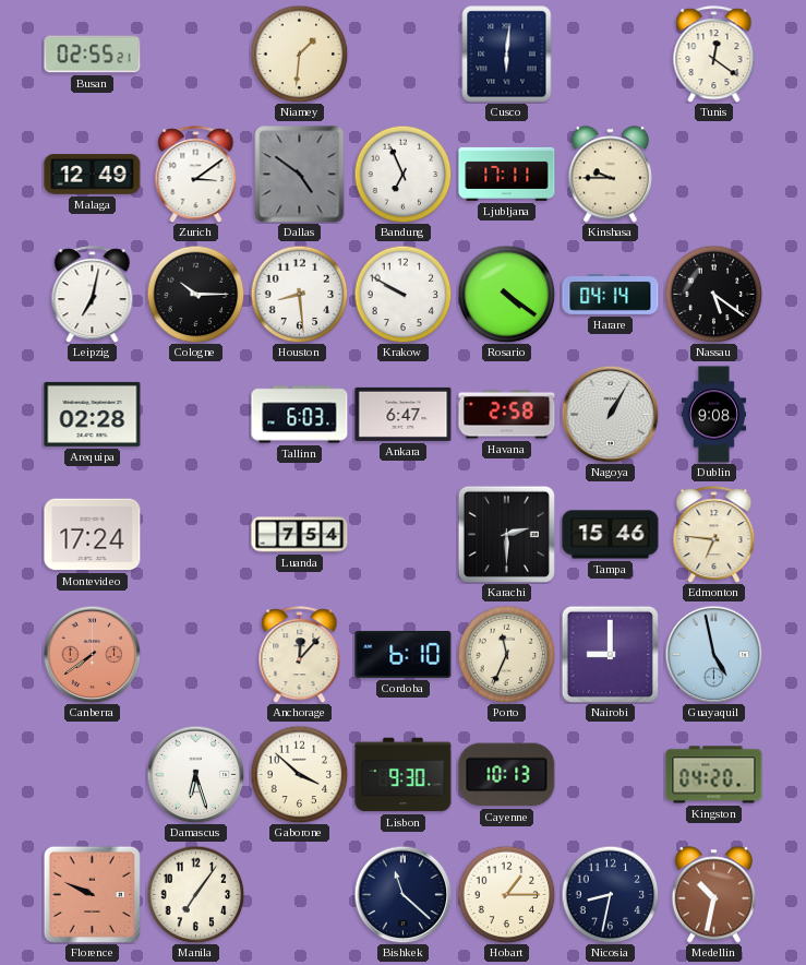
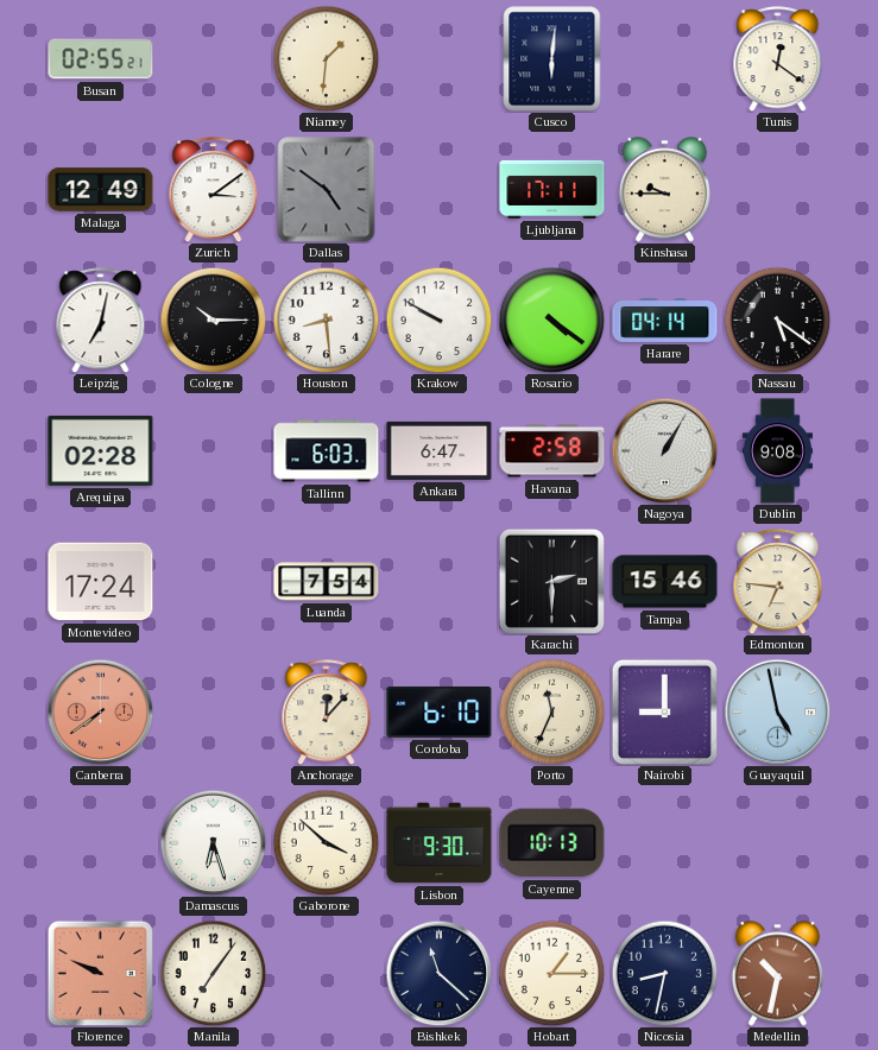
Bandung: 6:56 -> none
Kingston: 04:20 -> none
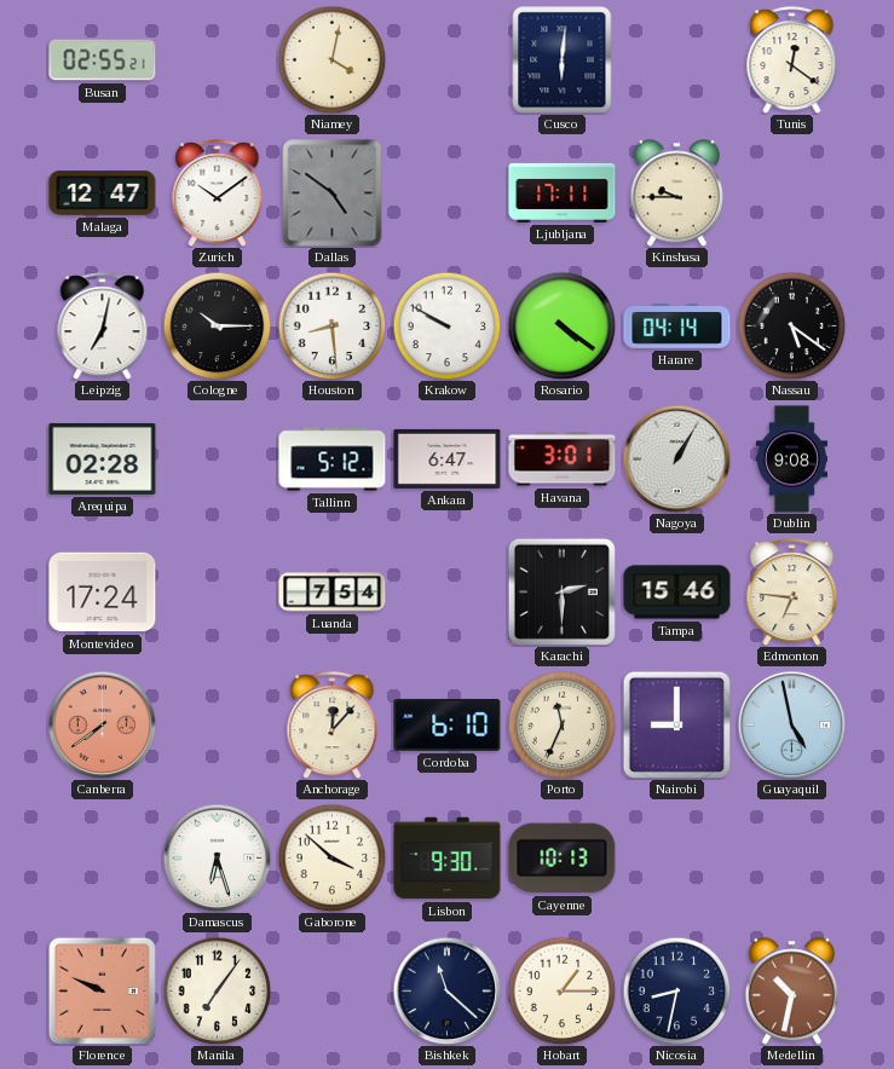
Niamey: 1:31 -> 4:02
Malaga: 12:49 -> 12:47
Zurich: 3:09 -> 10:09
Tallinn: 6:03 -> 5:12
Havana: 2:58 -> 3:01
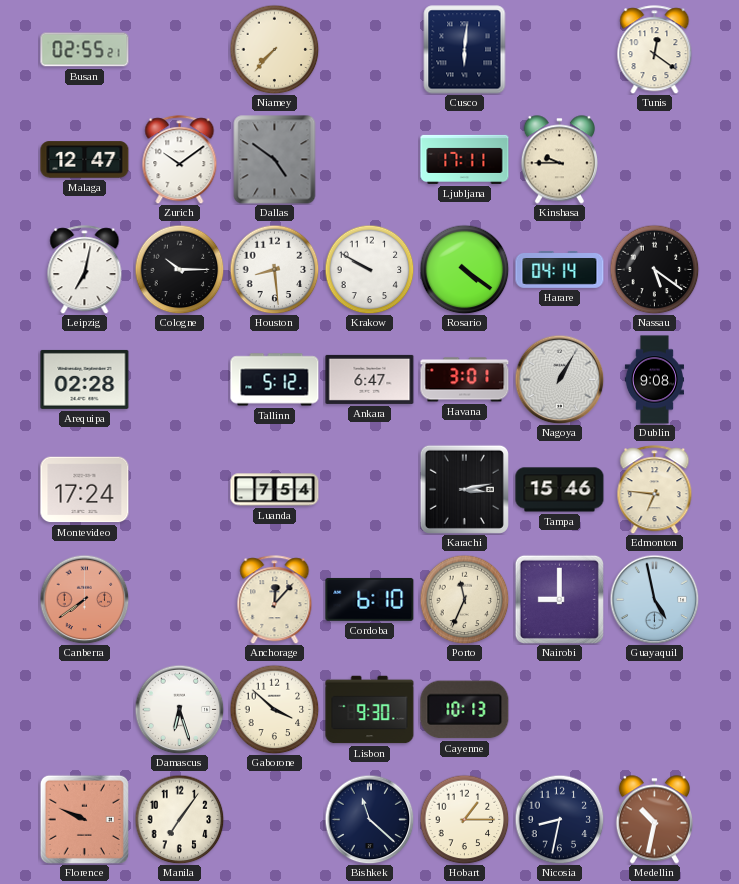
Niamey: 4:02 -> 7:37
Karachi: 2:30 -> 3:13
